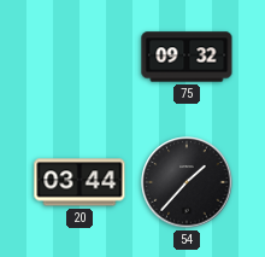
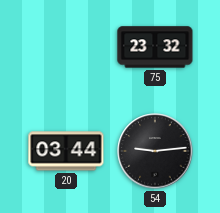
75: 09:32 -> 23:32
54: 1:37 -> 9:14
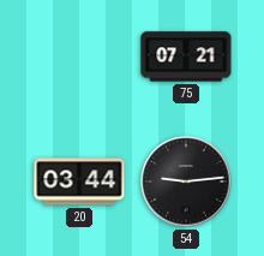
75: 23:32 -> 07:21
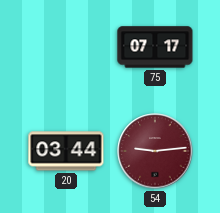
75: 07:21 -> 07:17
54 dial: black -> burgundy
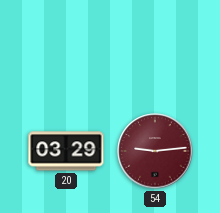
75: 07:17 -> none
20: 03:44 -> 03:29
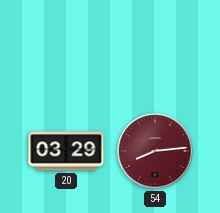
54: 9:14 -> 8:14
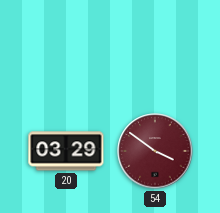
54: 8:14 -> 3:51
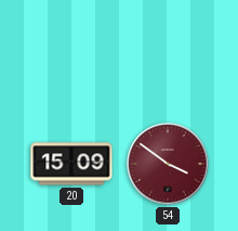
20: 03:29 -> 15:09
